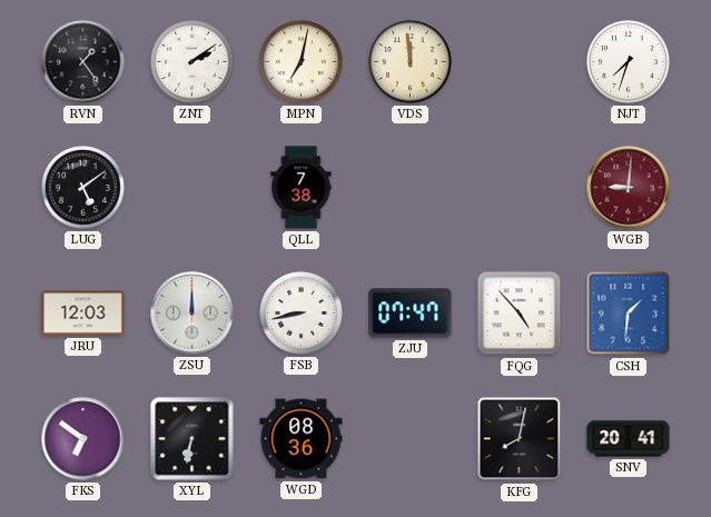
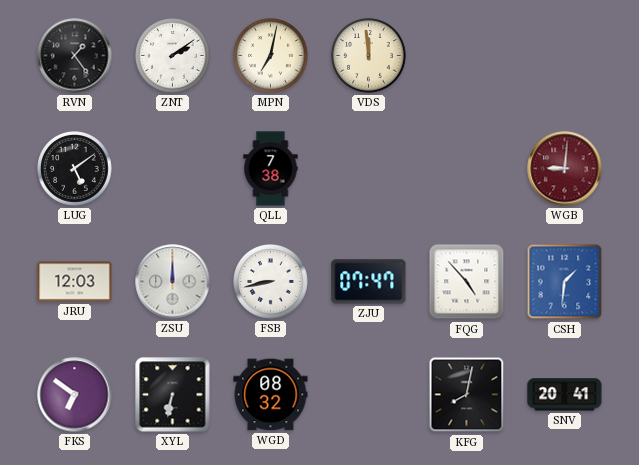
NJT: 7:33 -> none
WGD: 08:36 -> 08:32
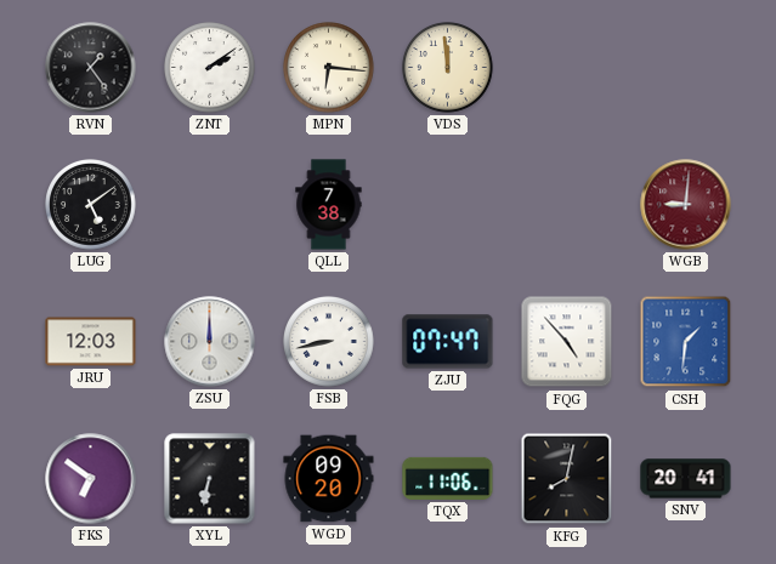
MPN: 7:02 -> 6:16
WGD: 08:32 -> 09:20
TQX: none -> 11:06
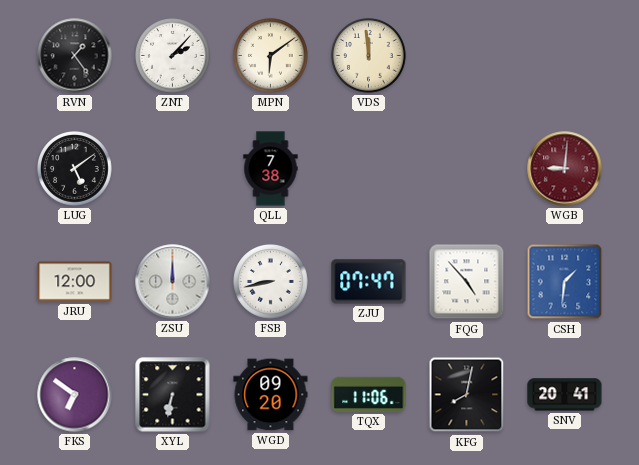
ZNT: 2:09 -> 2:07
MPN: 6:16 -> 6:09
JRU: 12:03 -> 12:00
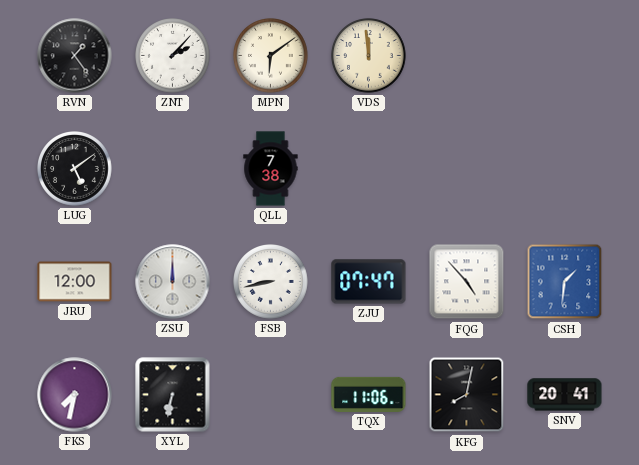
WGB: 9:01 -> none
FKS: 6:51 -> 7:32
WGD: 09:20 -> none
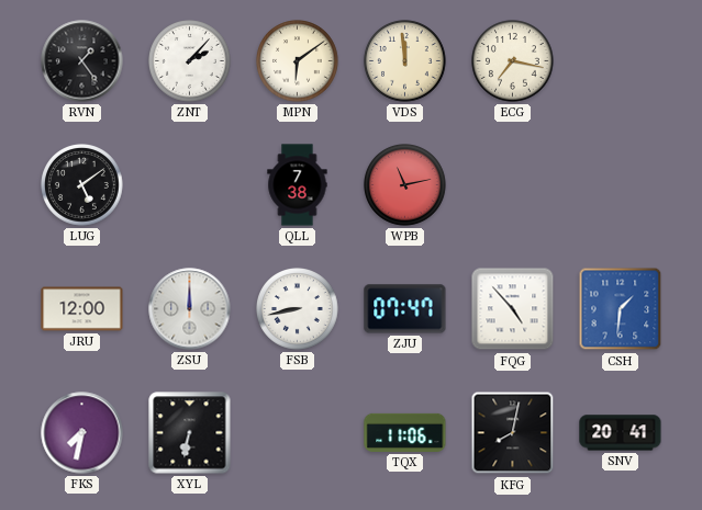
ECG: none -> 7:17
WPB: none -> 11:13
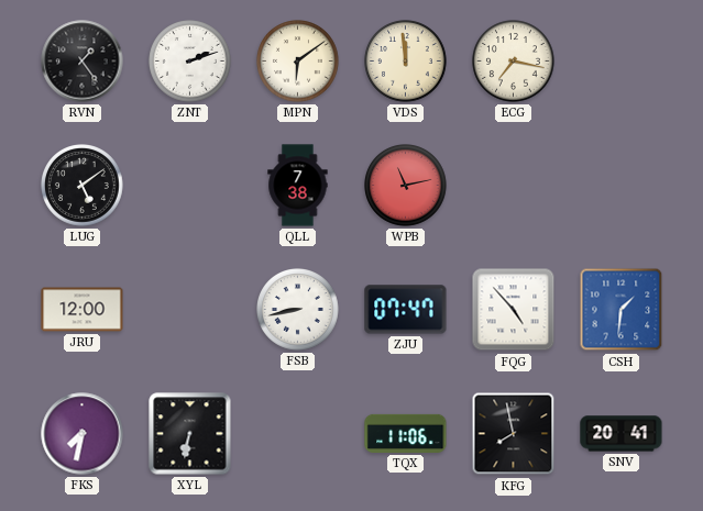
ZNT: 2:07 -> 2:12
ZSU: 12:00 -> none
KFG: 8:02 -> 7:58
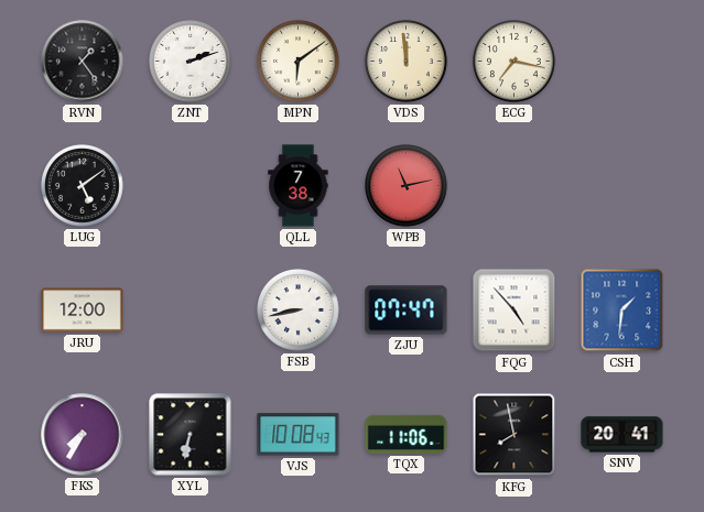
FKS: 7:32 -> 7:35
VJS: none -> 10:08
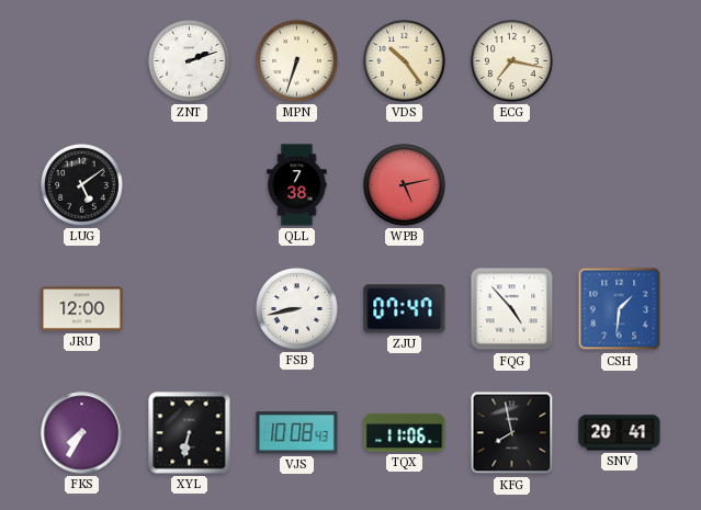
RVN: 1:24 -> none
MPN: 6:09 -> 6:33
VDS: 11:59 -> 10:24
WPB: 11:13 -> 5:13
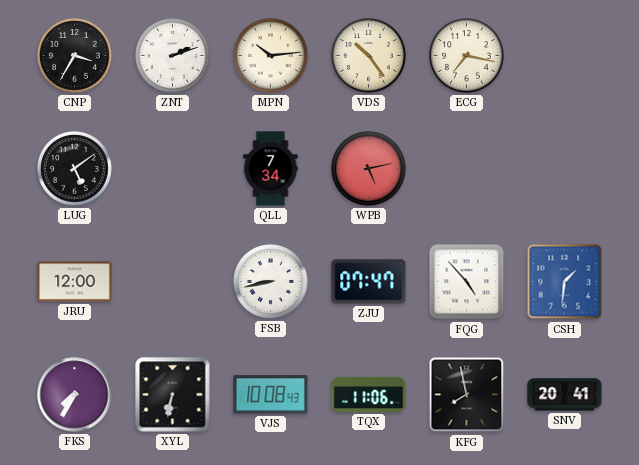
CNP: none -> 3:35
MPN: 6:33 -> 10:14
QLL: 7:38 -> 7:34
